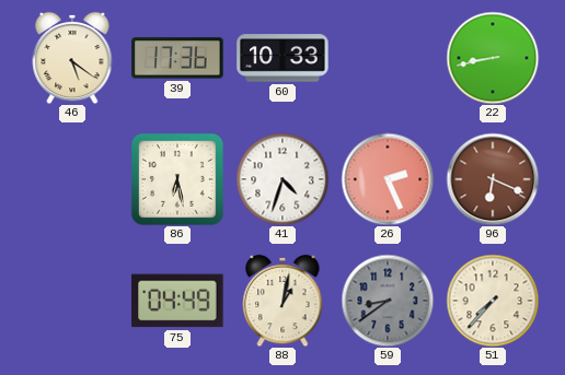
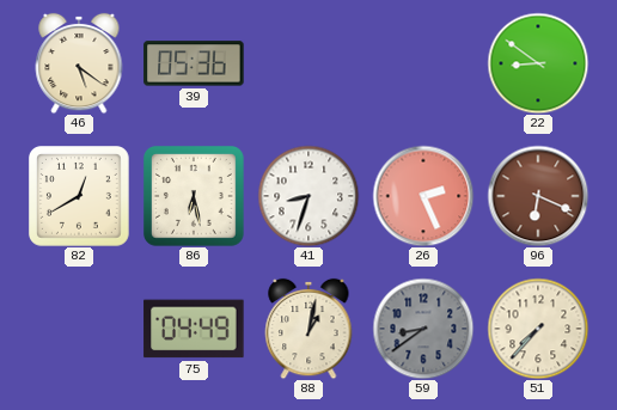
39: 17:36 -> 05:36
60: 10:33 -> none
22: 8:43 -> 8:51
82: none -> 12:40
41: 4:33 -> 8:33
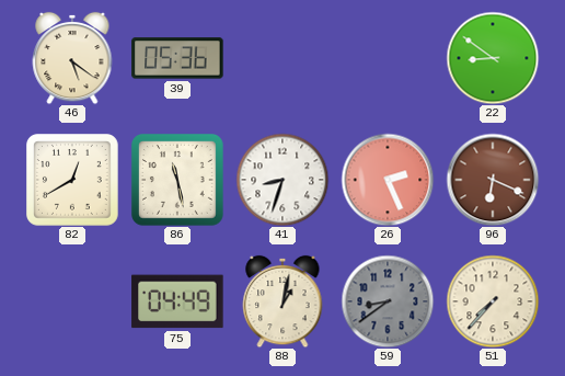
86: 6:28 -> 11:28
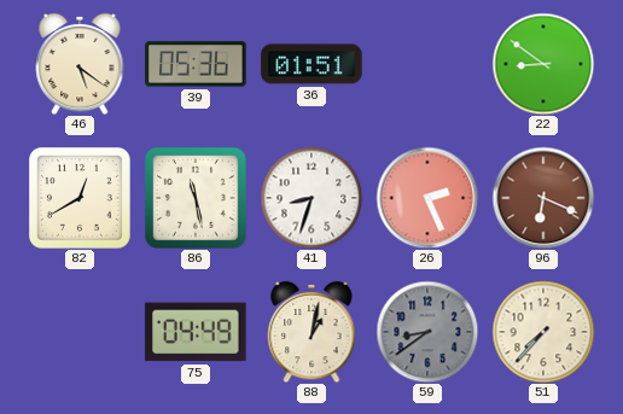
36: none -> 01:51
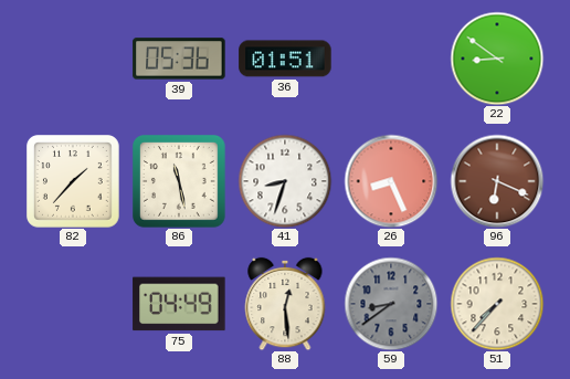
46: 5:21 -> none
82: 12:40 -> 1:37
26: 2:26 -> 8:26
88: 1:02 -> 12:29
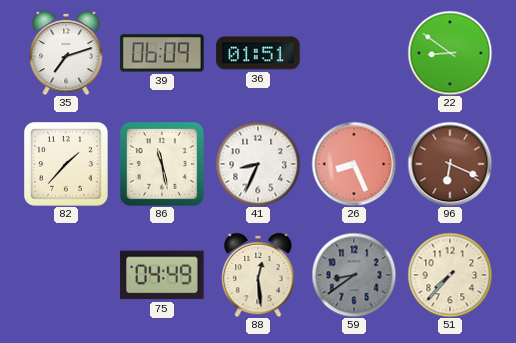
35: none -> 7:12
39: 05:36 -> 06:09
41: 8:33 -> 8:34
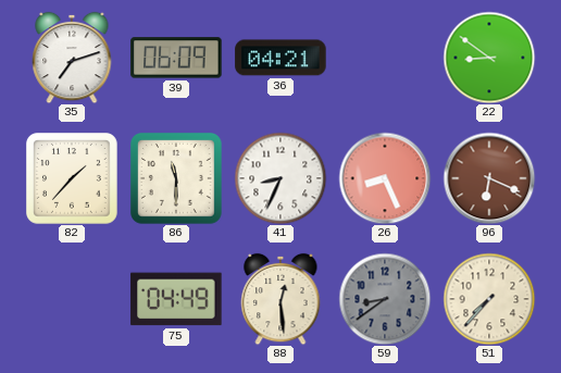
36: 01:51 -> 04:21
86: 11:28 -> 11:30
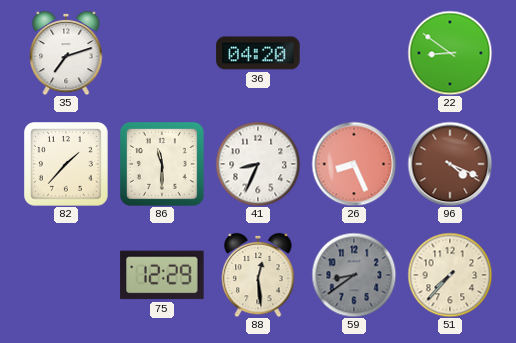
39: 06:09 -> none
36: 04:21 -> 04:20
96: 6:19 -> 4:19
75: 04:49 -> 12:29
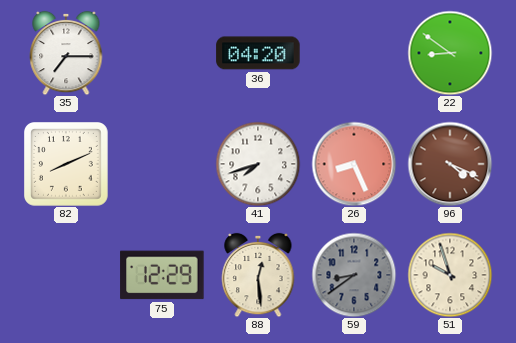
35: 7:12 -> 7:15
82: 1:37 -> 8:11
86: 11:30 -> none
41: 8:34 -> 7:42
51: 7:37 -> 9:57
